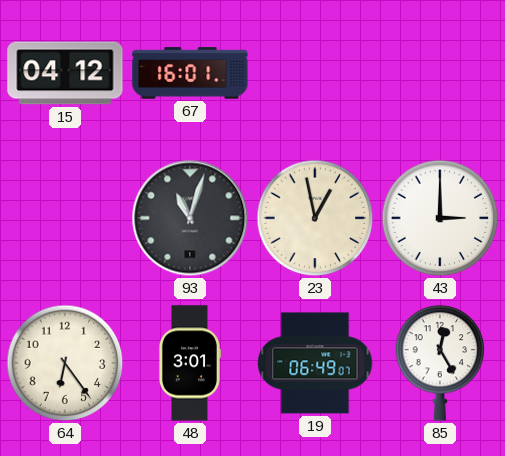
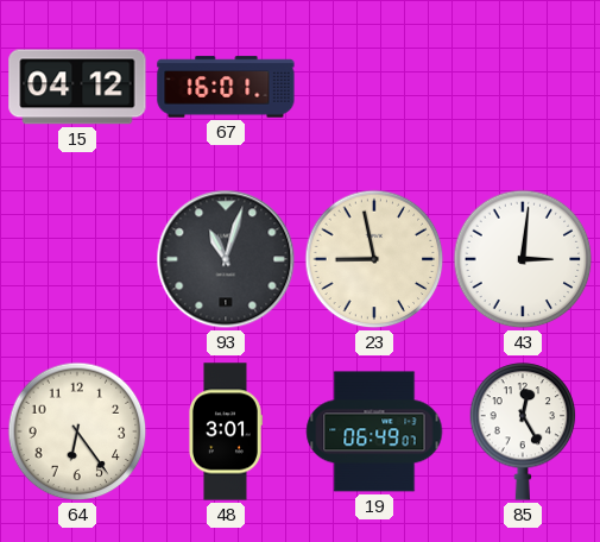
23: 12:58 -> 8:58
43: 3:00 -> 3:01
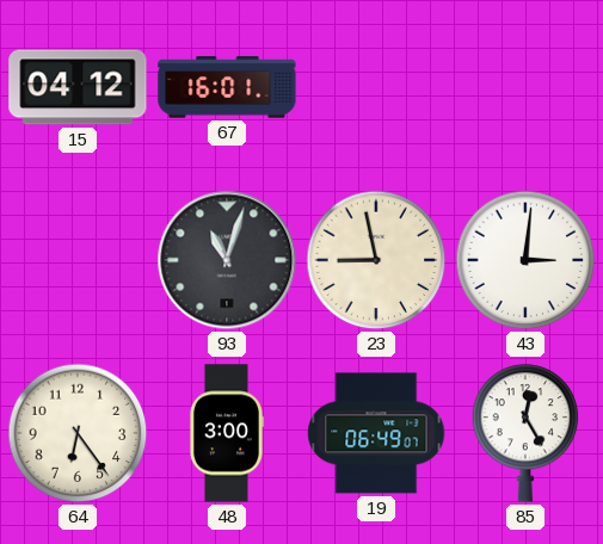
48: 3:01 -> 3:00
